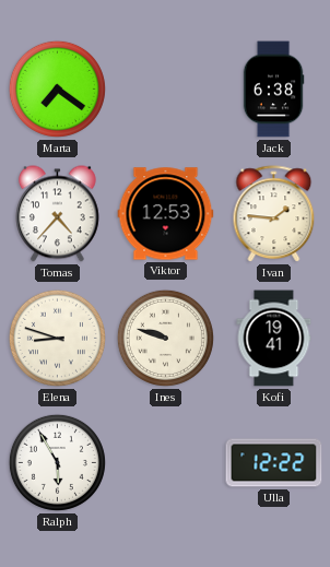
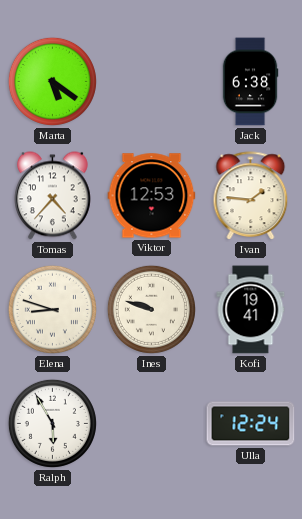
Marta: 7:21 -> 5:21
Ulla: 12:22 -> 12:24
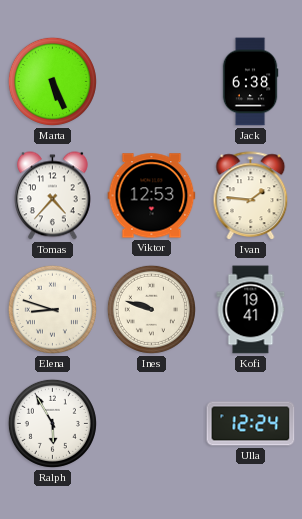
Marta: 5:21 -> 5:26
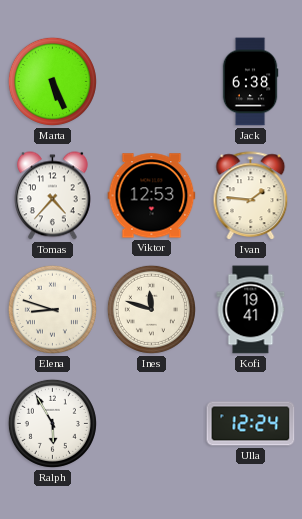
Ines: 9:48 -> 11:48
